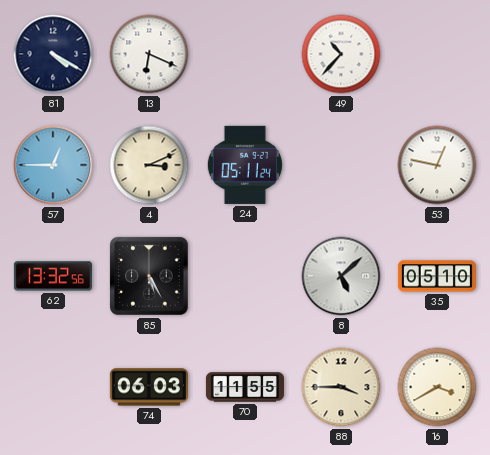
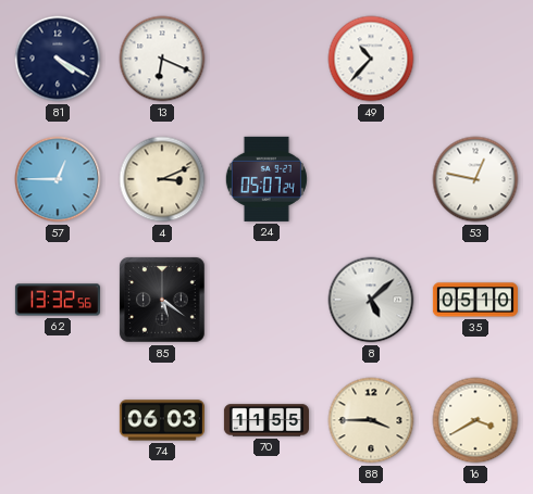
24: 05:11 -> 05:07
85: 5:25 -> 5:21
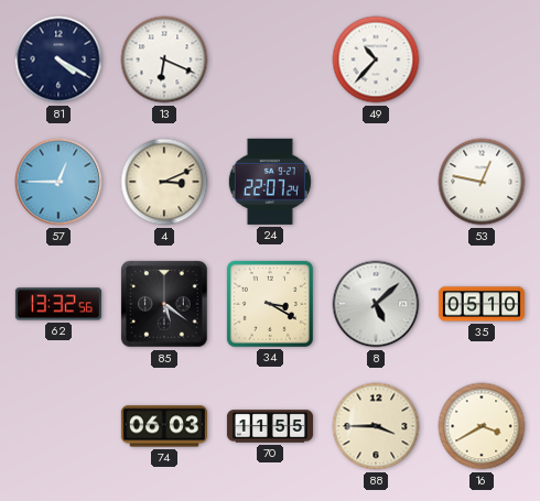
24: 05:07 -> 22:07
34: none -> 3:20
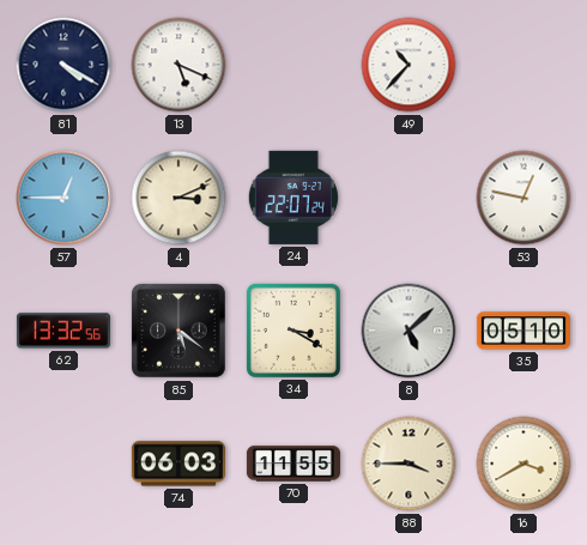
13: 6:19 -> 5:19
